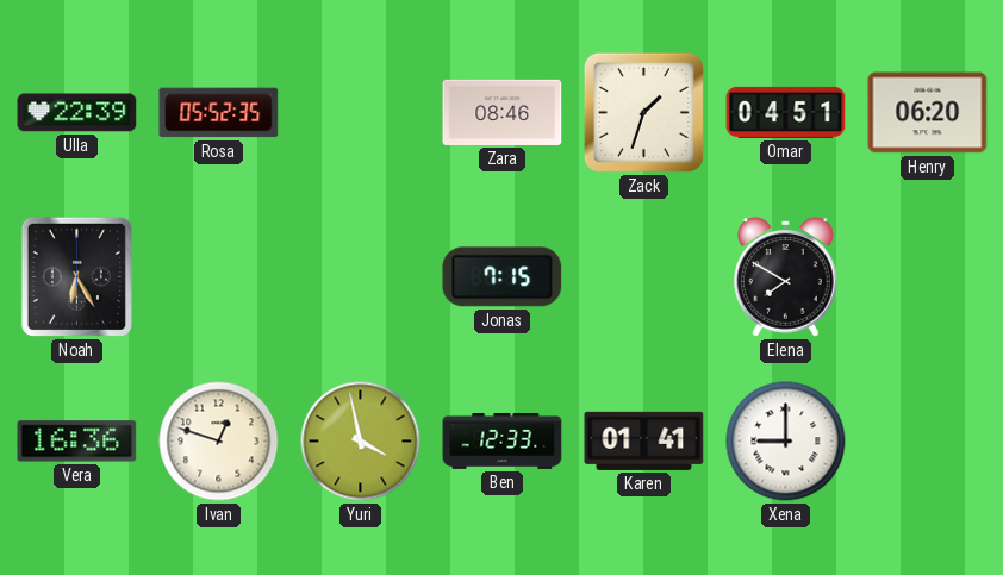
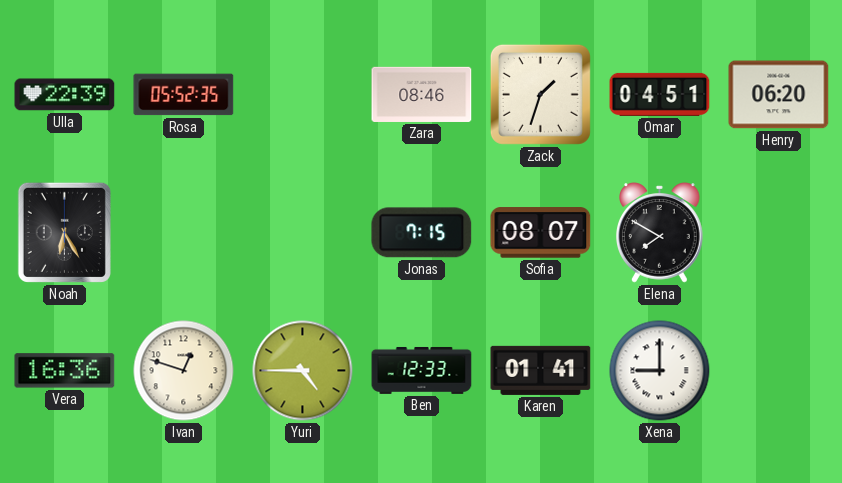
Sofia: none -> 08:07
Yuri: 3:58 -> 4:45
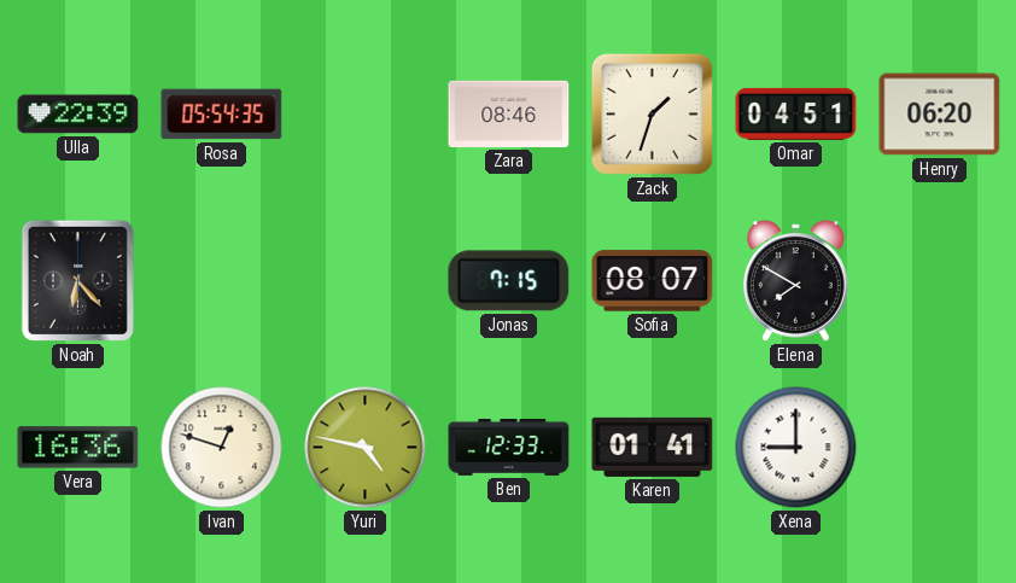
Rosa: 05:52 -> 05:54
Noah: 6:25 -> 6:23
Yuri: 4:45 -> 4:47
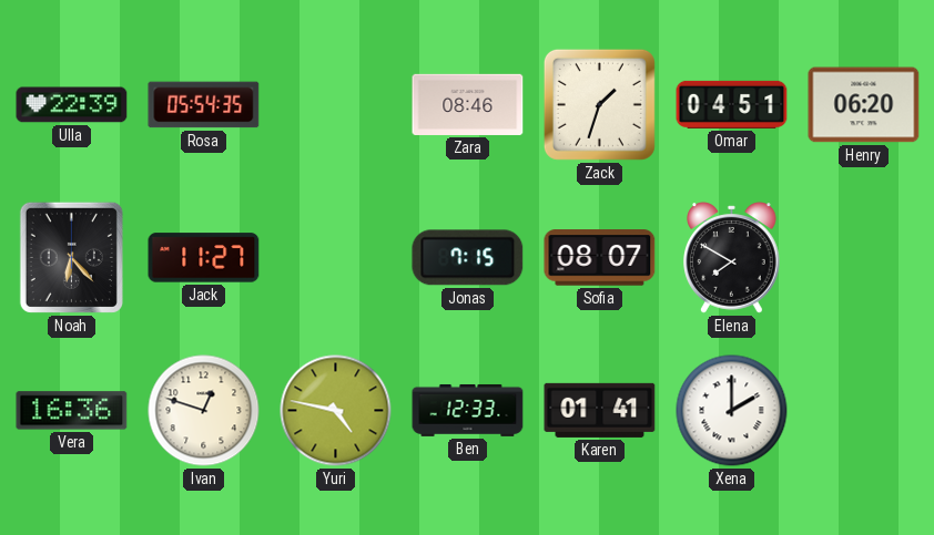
Jack: none -> 11:27
Xena: 9:00 -> 2:00
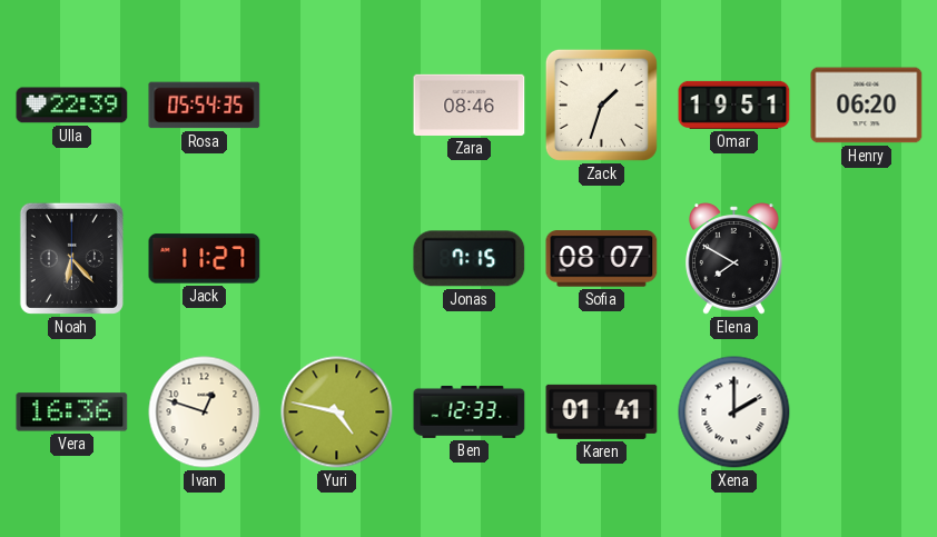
Omar: 04:51 -> 19:51
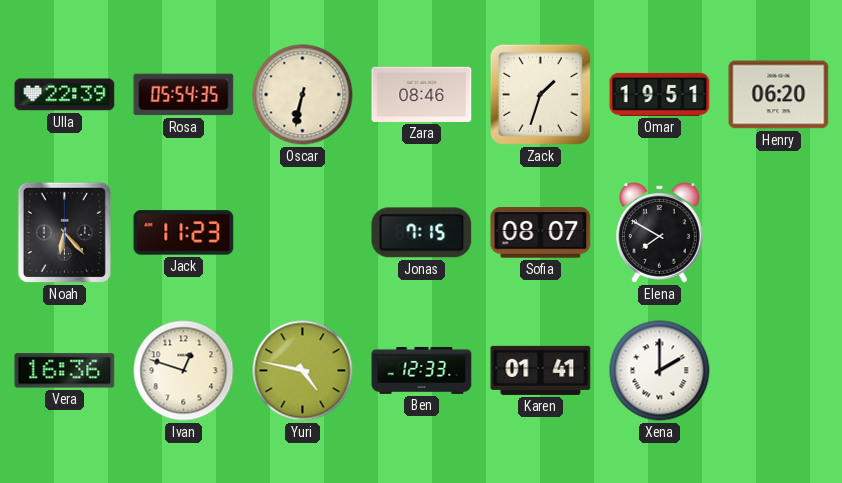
Oscar: none -> 6:32
Jack: 11:27 -> 11:23
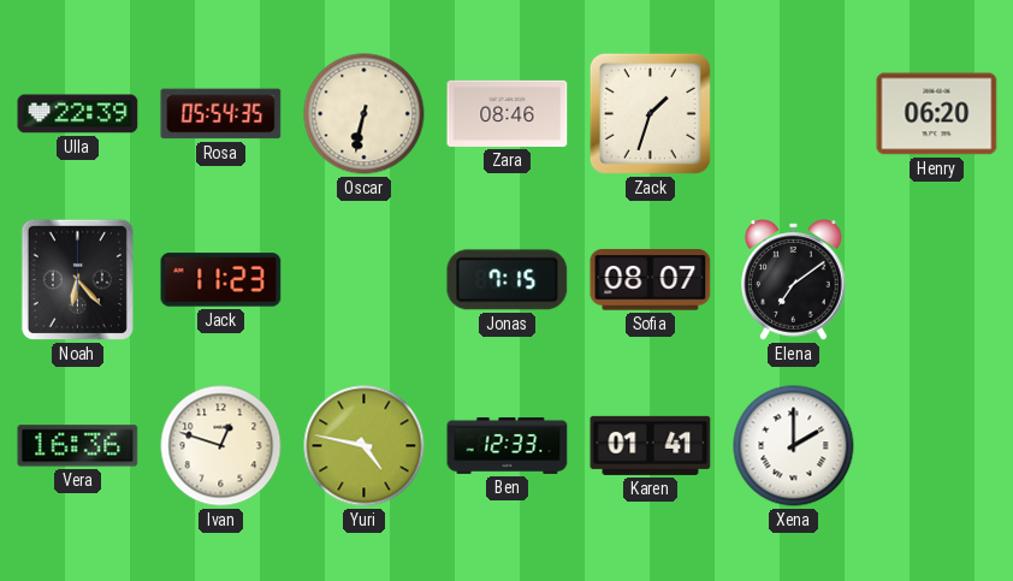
Omar: 19:51 -> none
Elena: 7:50 -> 7:09
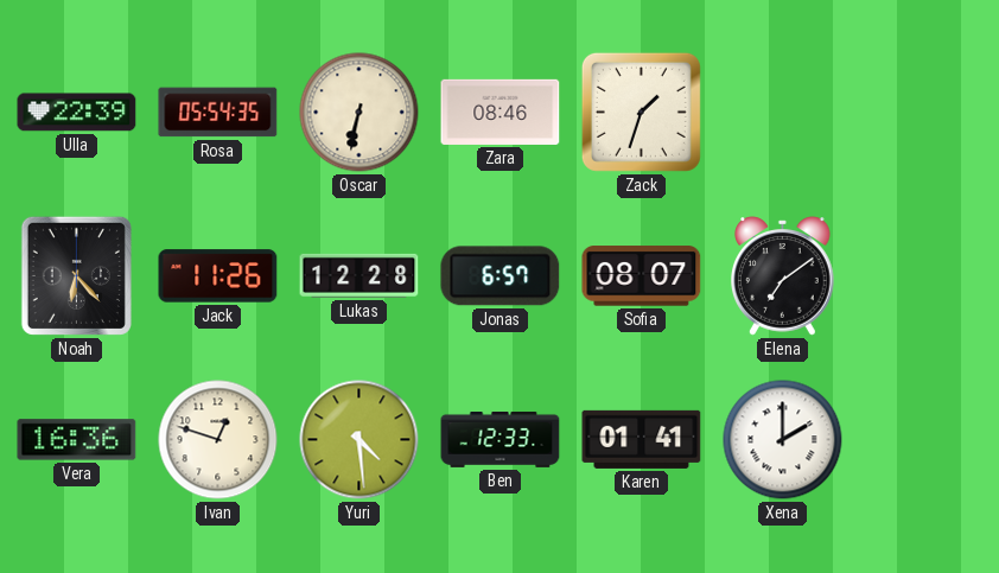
Henry: 06:20 -> none
Jack: 11:23 -> 11:26
Lukas: none -> 12:28
Jonas: 7:15 -> 6:57
Yuri: 4:47 -> 4:29
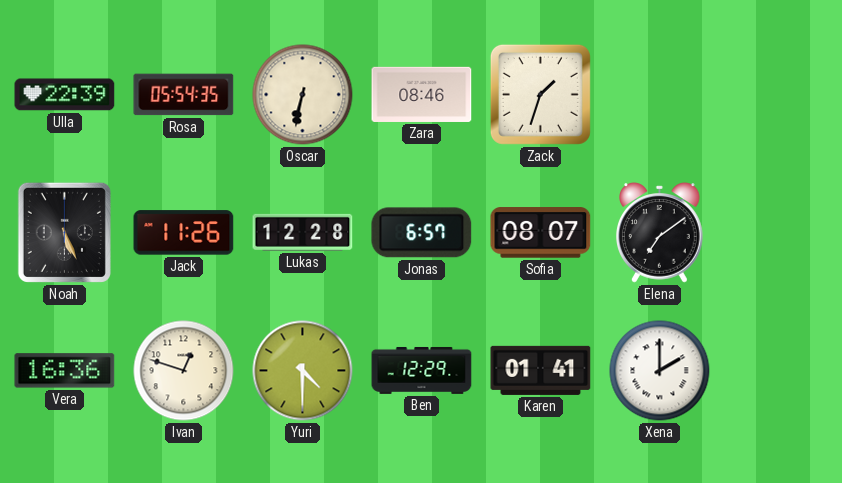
Noah: 6:23 -> 5:26
Yuri: 4:29 -> 4:30
Ben: 12:33 -> 12:29
